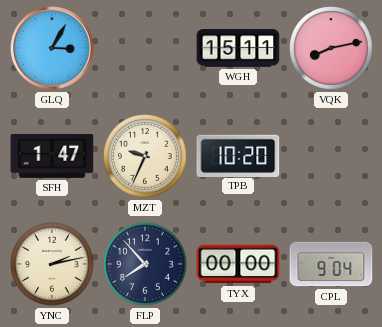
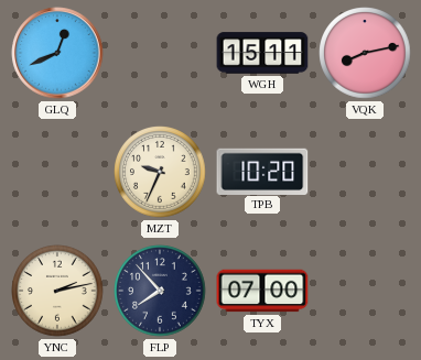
GLQ: 3:05 -> 12:41
SFH: 1:47 -> none
TYX: 00:00 -> 07:00
CPL: 9:04 -> none
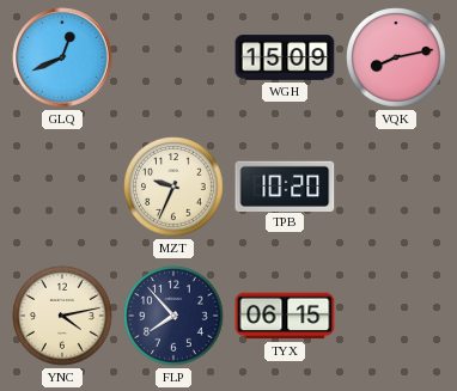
WGH: 15:11 -> 15:09
YNC: 2:13 -> 4:13
TYX: 07:00 -> 06:15
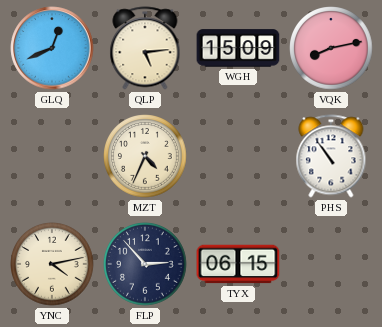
QLP: none -> 5:14
MZT: 9:34 -> 4:34
TPB: 10:20 -> none
PHS: none -> 10:54
FLP: 7:53 -> 2:53
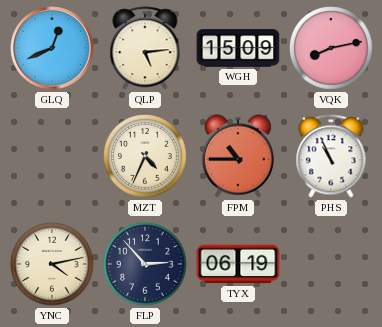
FPM: none -> 10:45
PHS: 10:54 -> 10:56
TYX: 06:15 -> 06:19
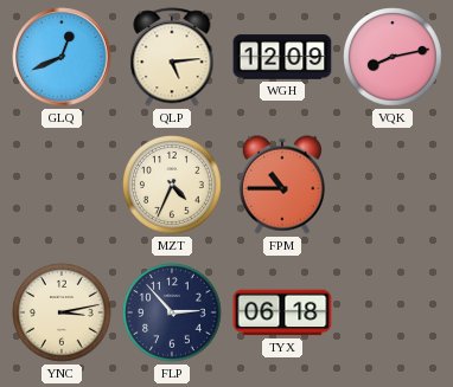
WGH: 15:09 -> 12:09
PHS: 10:56 -> none
YNC: 4:13 -> 3:13
TYX: 06:19 -> 06:18
